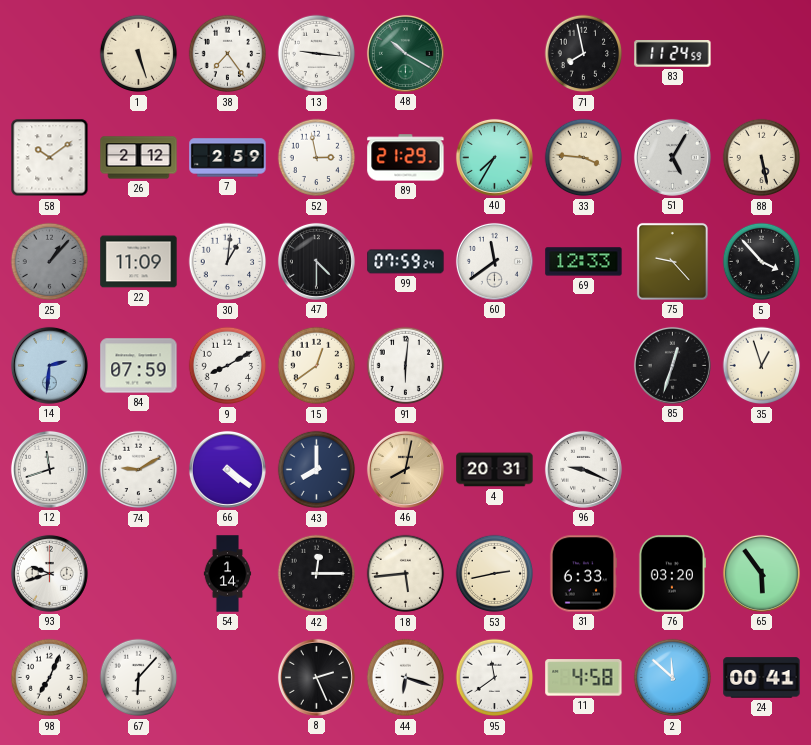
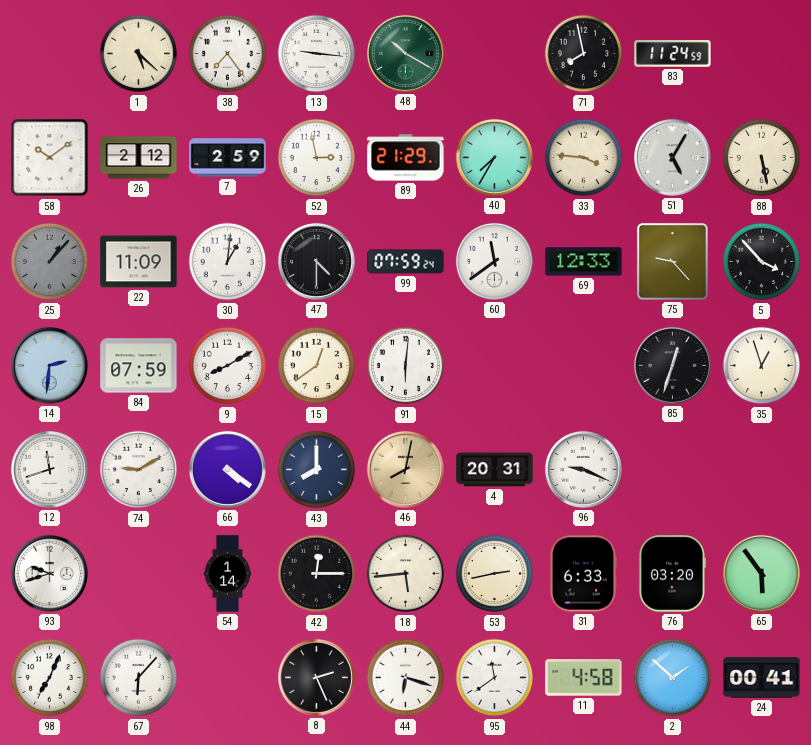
1: 5:27 -> 5:22
2: 11:52 -> 1:52
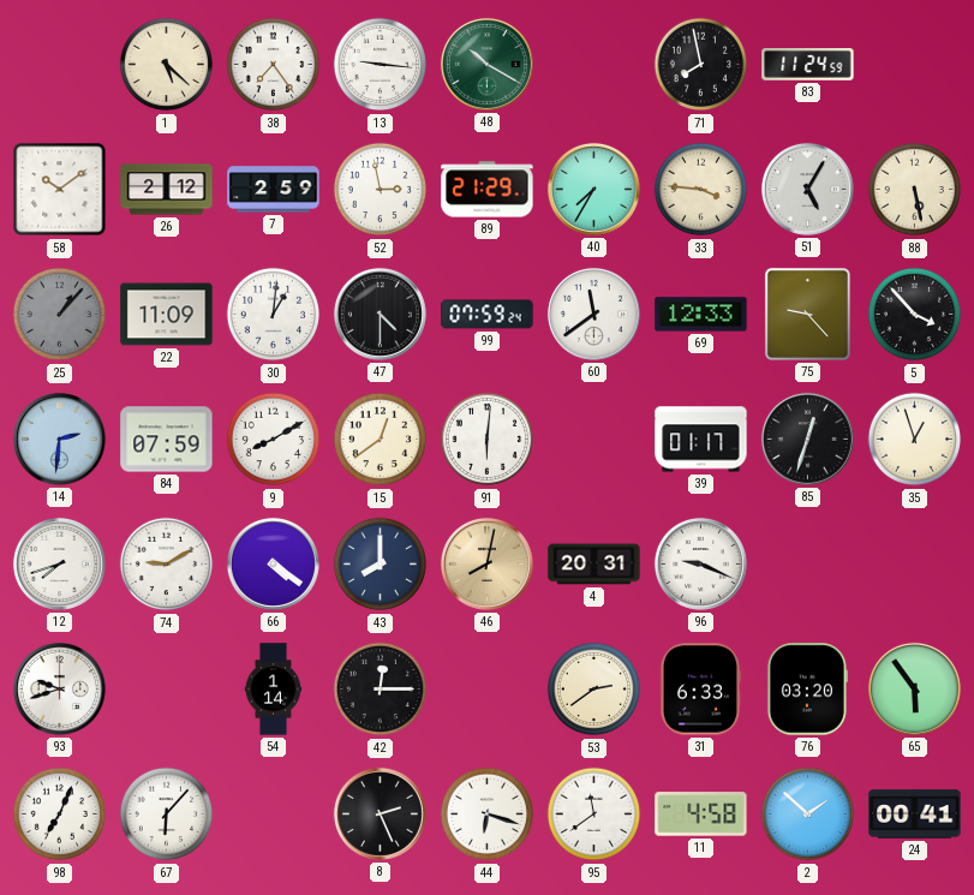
39: none -> 01:17
12: 11:42 -> 7:42
18: 5:44 -> none
53: 2:43 -> 2:39
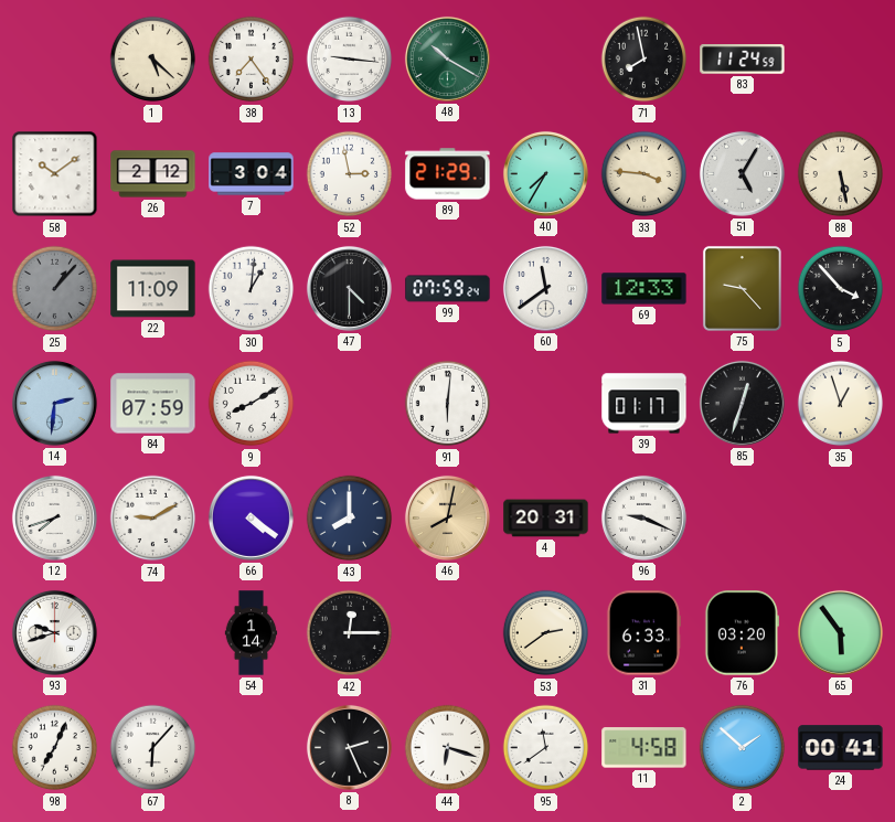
7: 2:59 -> 3:04
15: 12:39 -> none
